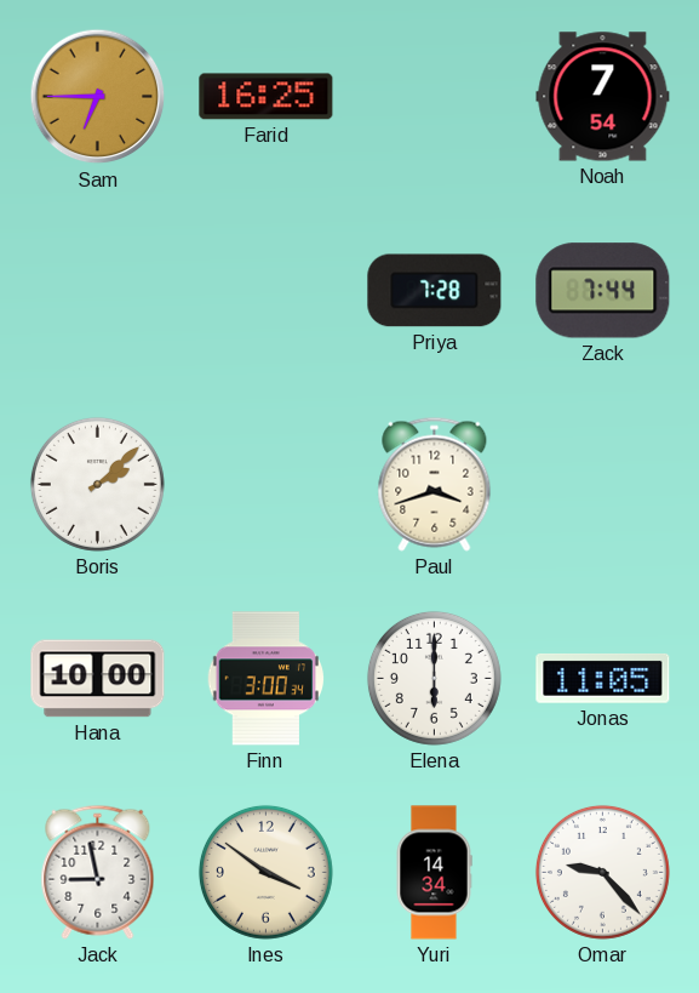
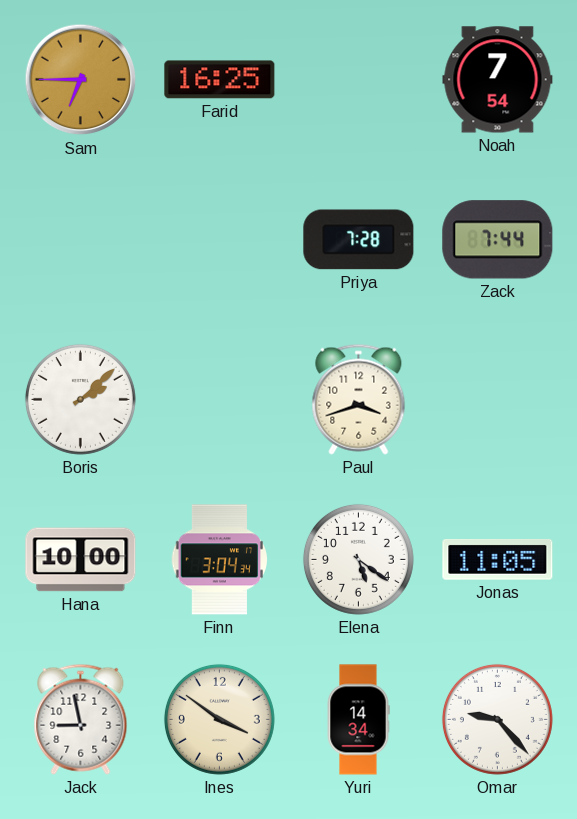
Finn: 3:00 -> 3:04
Elena: 6:00 -> 5:21
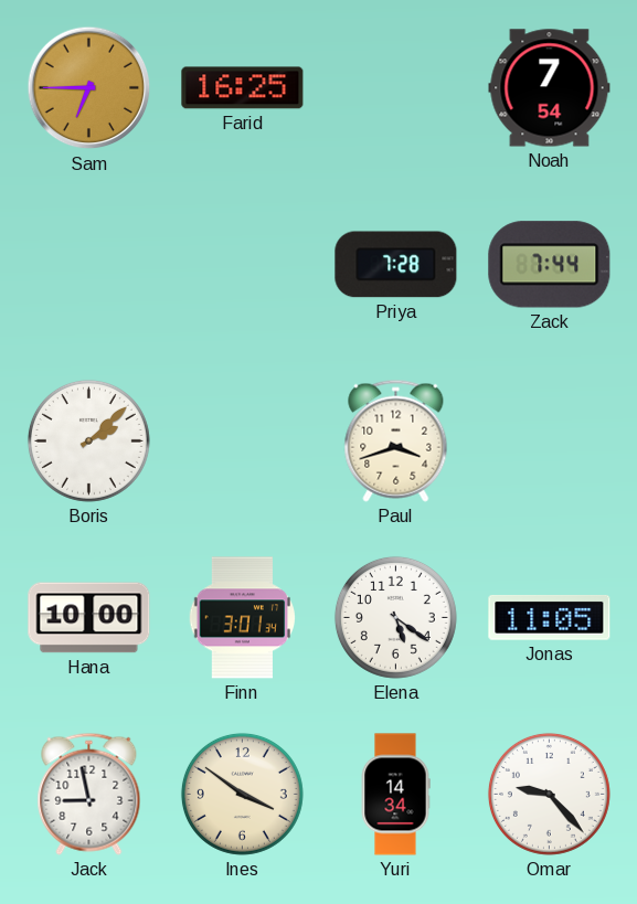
Finn: 3:04 -> 3:01
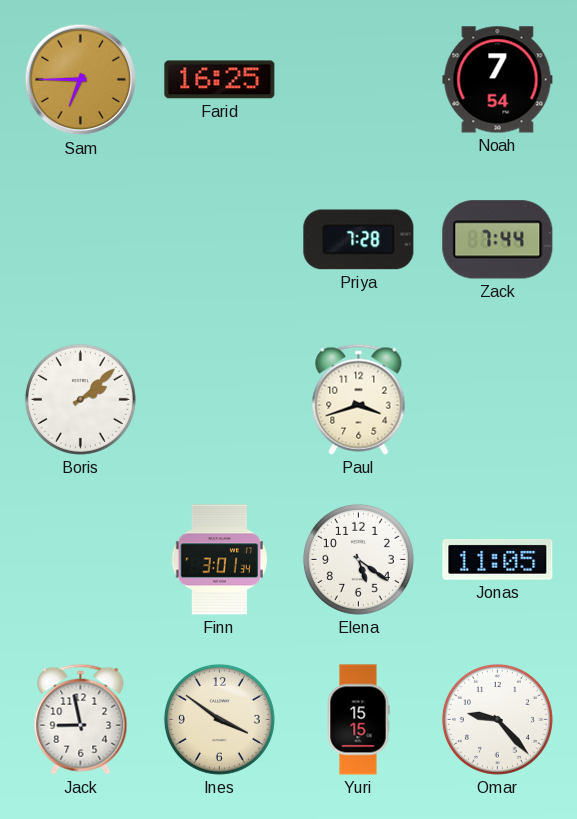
Hana: 10:00 -> none
Yuri: 14:34 -> 15:15
